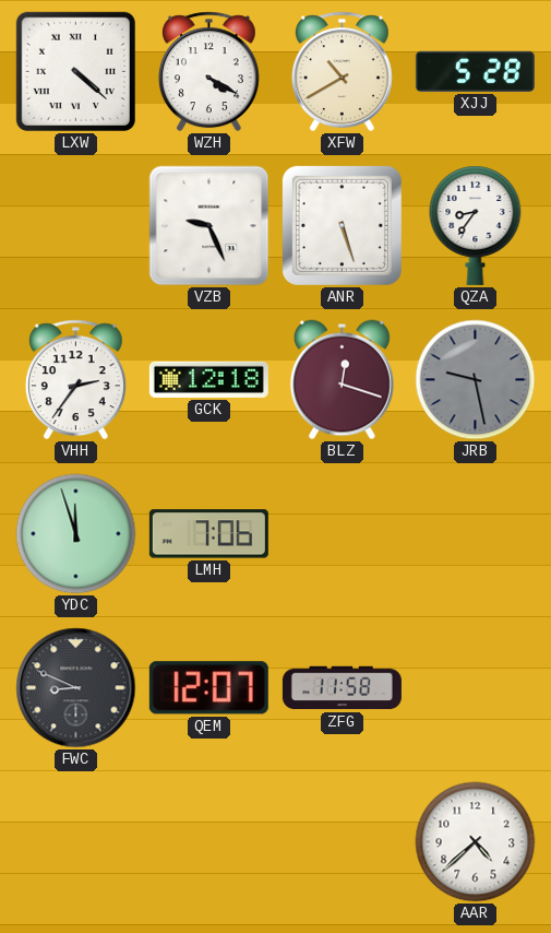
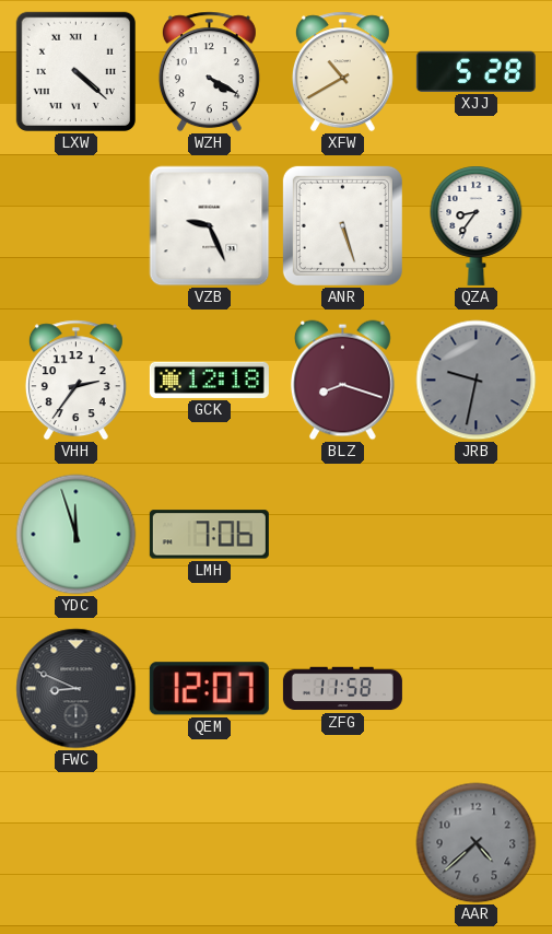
BLZ: 12:18 -> 8:18
JRB: 9:28 -> 9:32
AAR dial: white -> grey
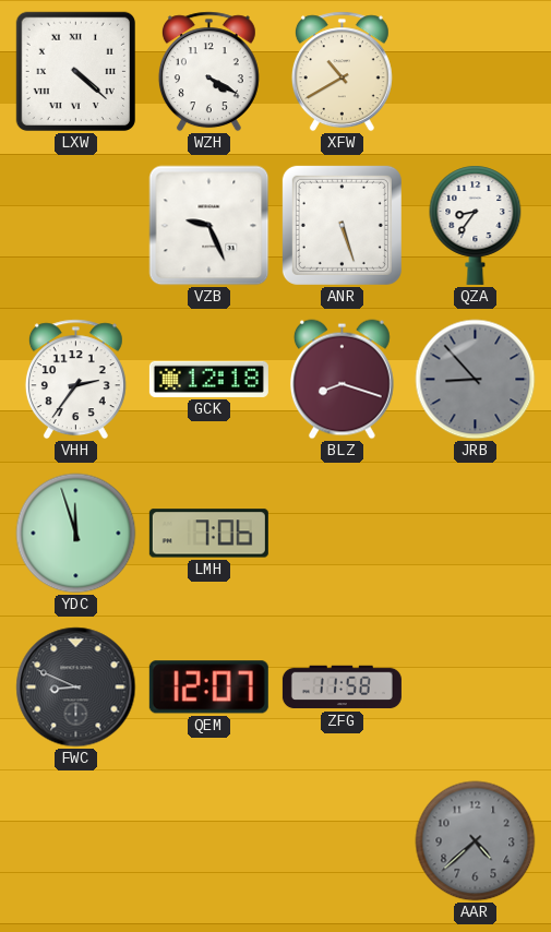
XJJ: 5:28 -> none
JRB: 9:32 -> 8:53
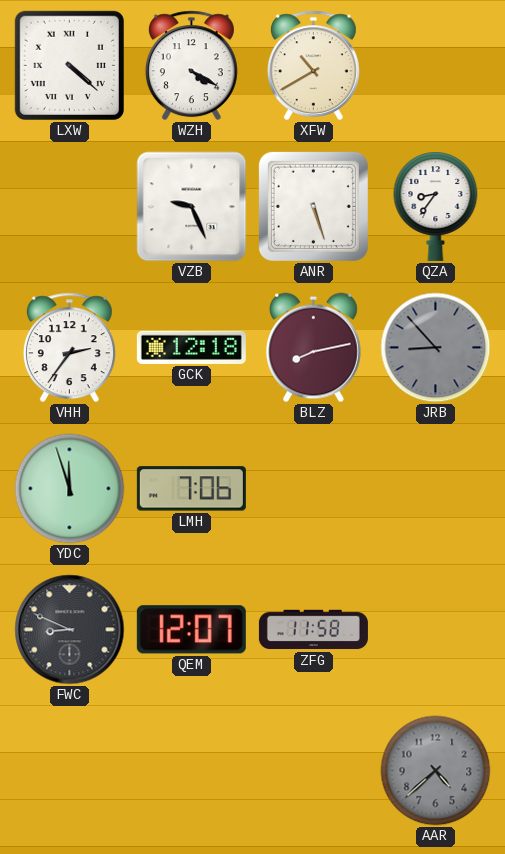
BLZ: 8:18 -> 8:13
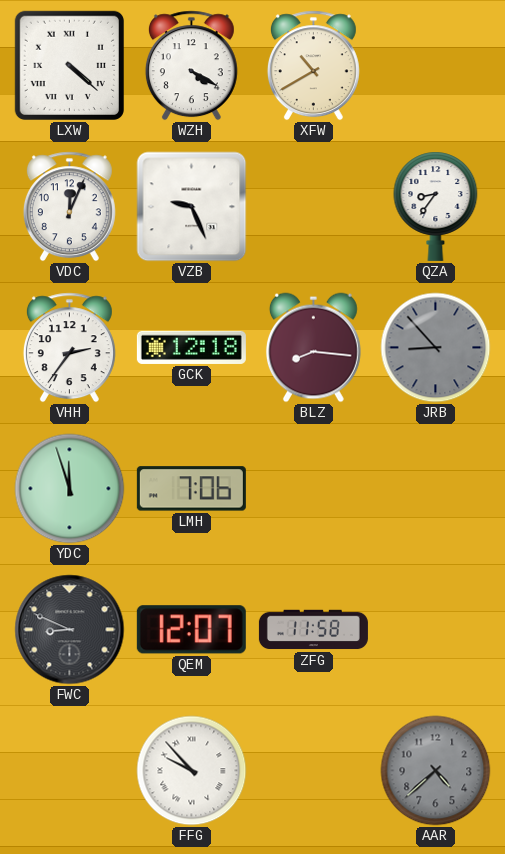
VDC: none -> 12:04
ANR: 5:27 -> none
BLZ: 8:13 -> 8:16
FFG: none -> 9:53
